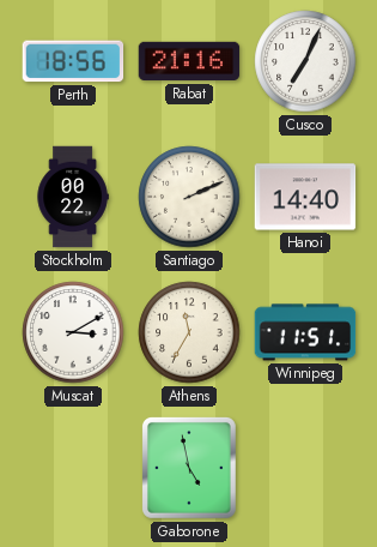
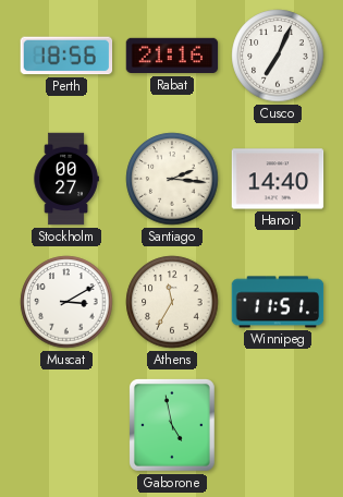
Stockholm: 00:22 -> 00:27
Santiago: 2:11 -> 2:16
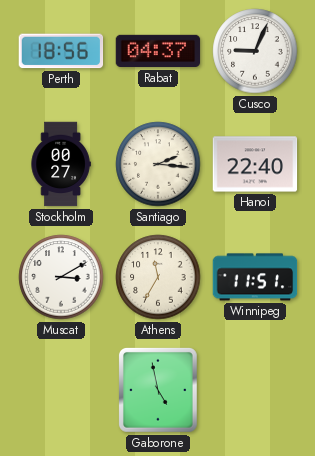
Rabat: 21:16 -> 04:37
Cusco: 7:04 -> 9:04
Hanoi: 14:40 -> 22:40
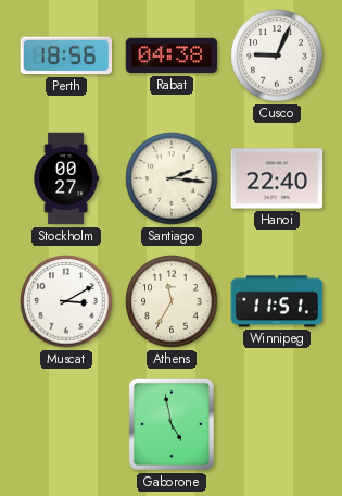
Rabat: 04:37 -> 04:38
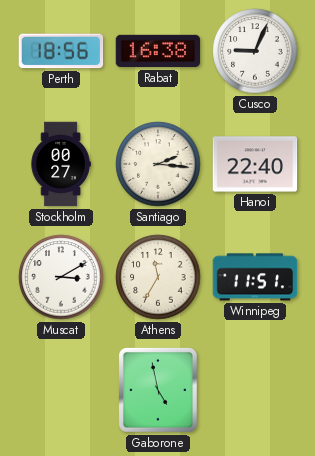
Rabat: 04:38 -> 16:38
